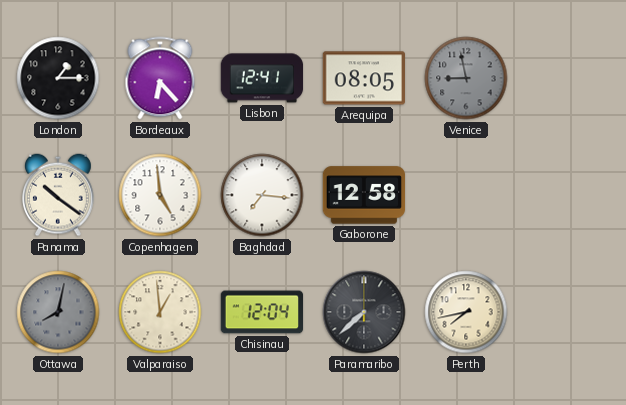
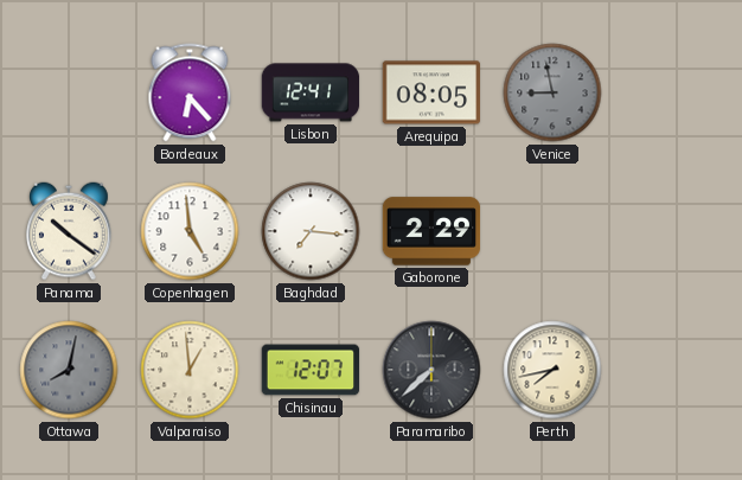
London: 1:15 -> none
Gaborone: 12:58 -> 2:29
Chisinau: 12:04 -> 12:07
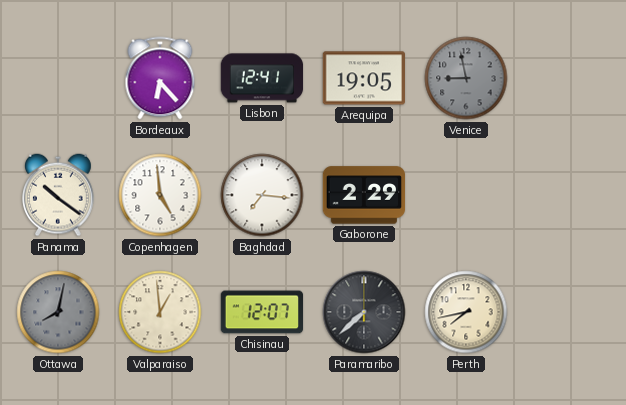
Arequipa: 08:05 -> 19:05
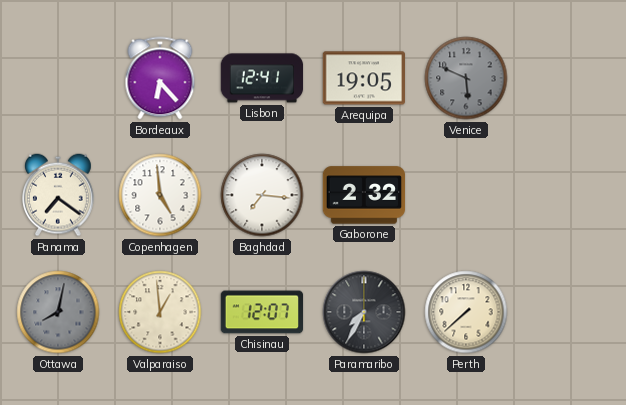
Venice: 8:58 -> 5:49
Panama: 10:21 -> 7:21
Gaborone: 2:29 -> 2:32
Paramaribo: 7:38 -> 7:35
Perth: 7:43 -> 7:38
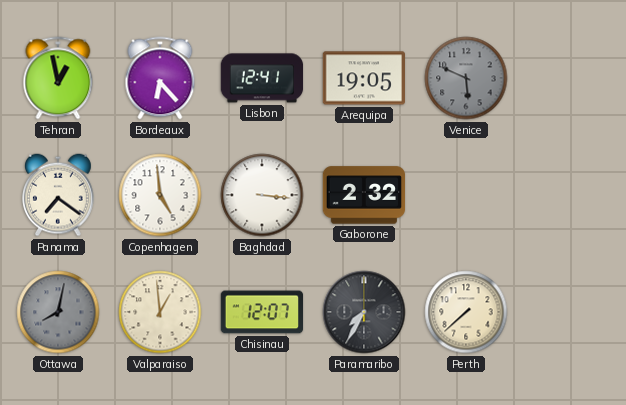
Tehran: none -> 12:58
Baghdad: 7:16 -> 3:16
